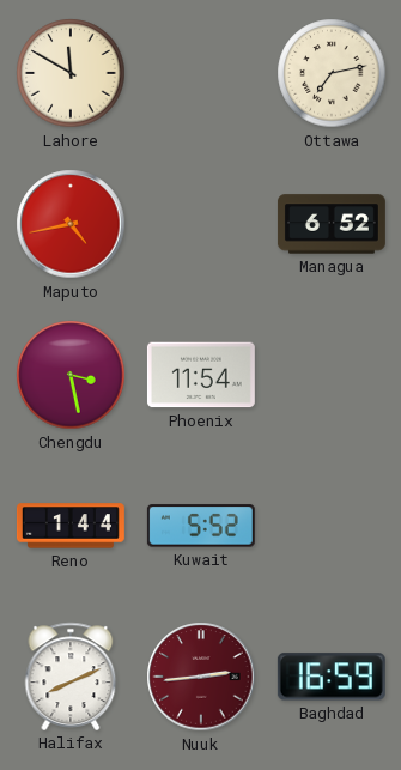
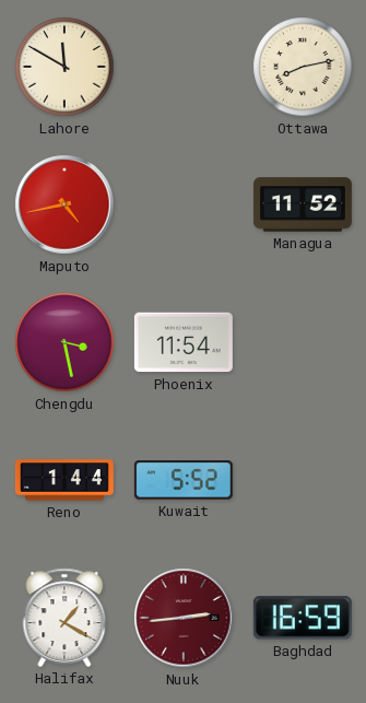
Ottawa: 7:13 -> 8:13
Managua: 6:52 -> 11:52
Halifax: 8:11 -> 1:20
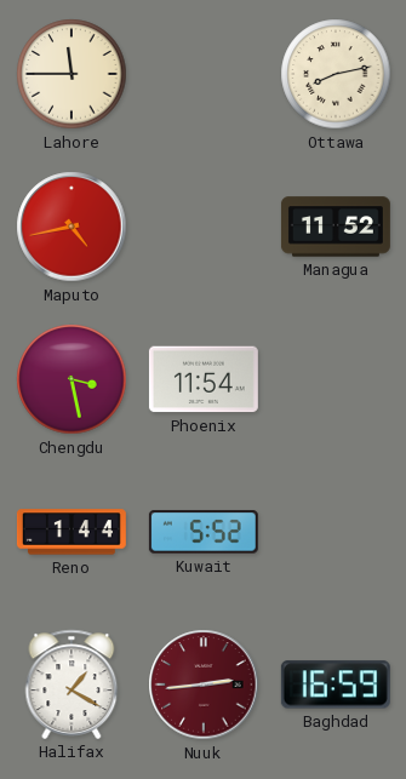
Lahore: 11:50 -> 11:45
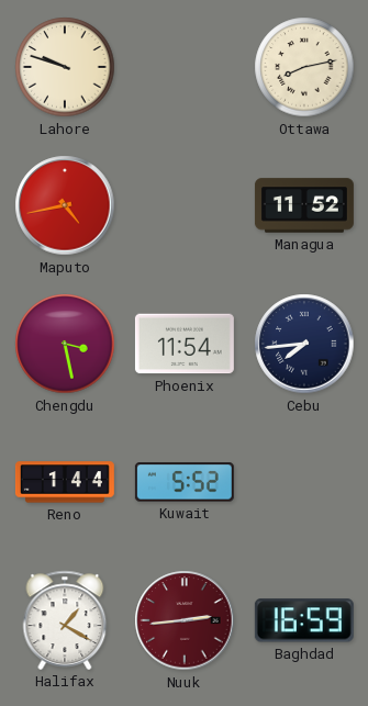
Lahore: 11:45 -> 9:48
Cebu: none -> 7:44
